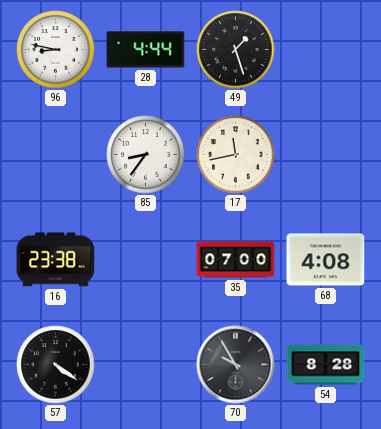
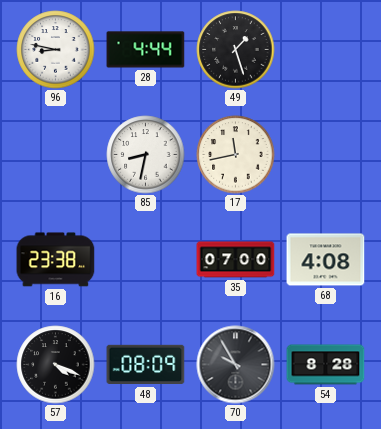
85: 8:36 -> 8:32
57: 4:21 -> 4:19
48: none -> 08:09
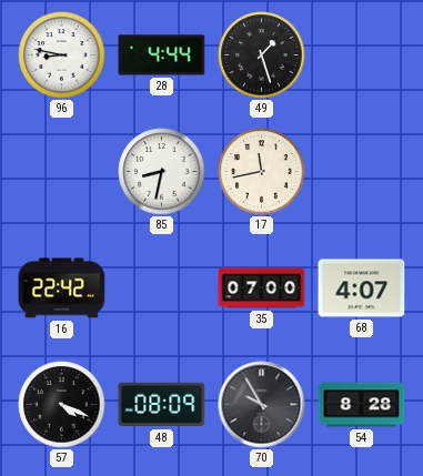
16: 23:38 -> 22:42
68: 4:08 -> 4:07
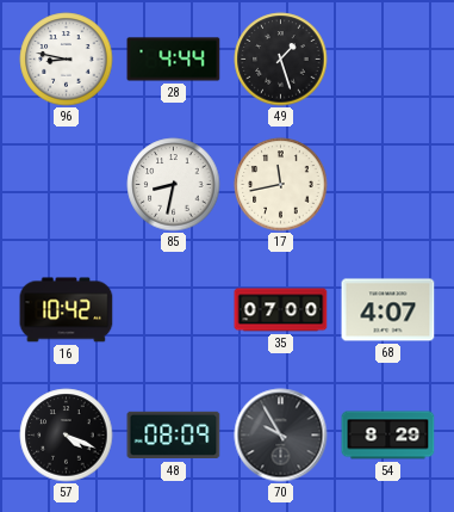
16: 22:42 -> 10:42
54: 8:28 -> 8:29
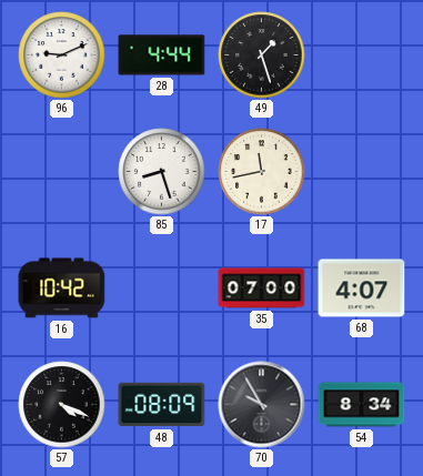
96: 8:47 -> 9:11
85: 8:32 -> 8:27
54: 8:29 -> 8:34
